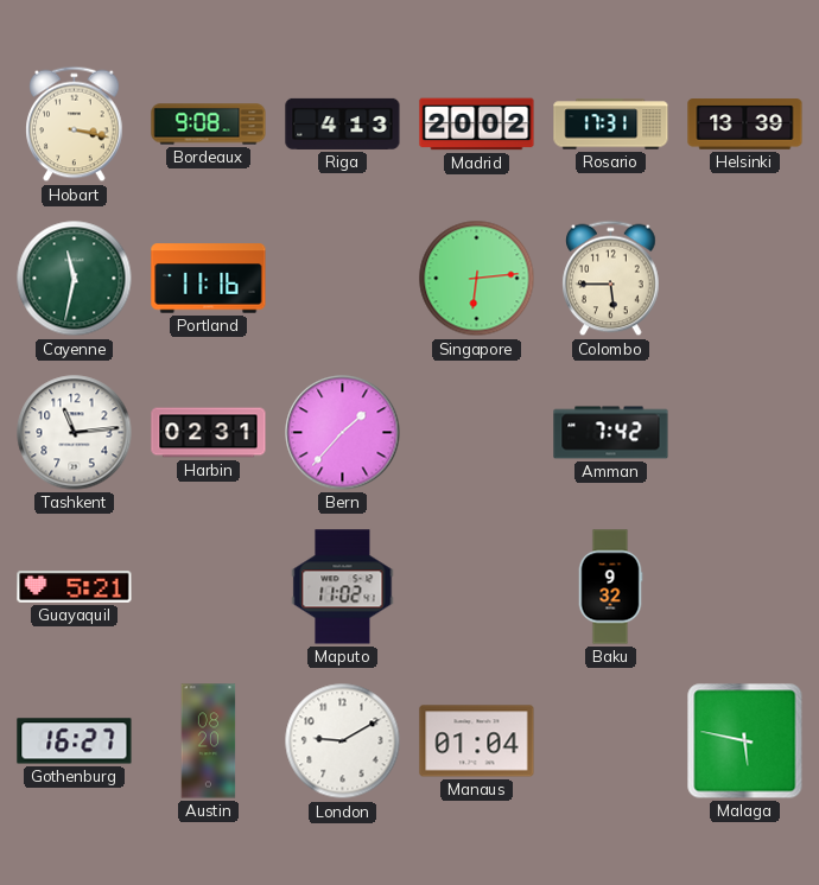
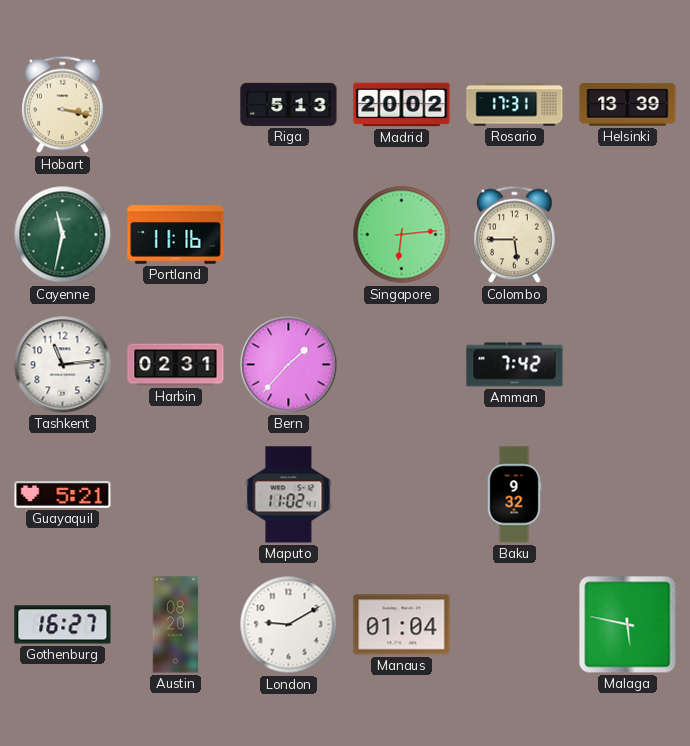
Bordeaux: 9:08 -> none
Riga: 4:13 -> 5:13
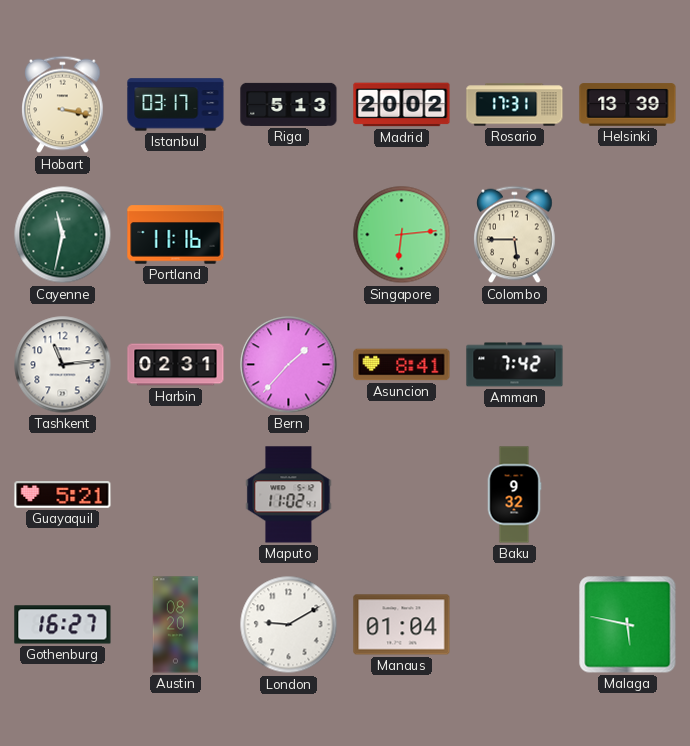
Istanbul: none -> 03:17
Asuncion: none -> 8:41
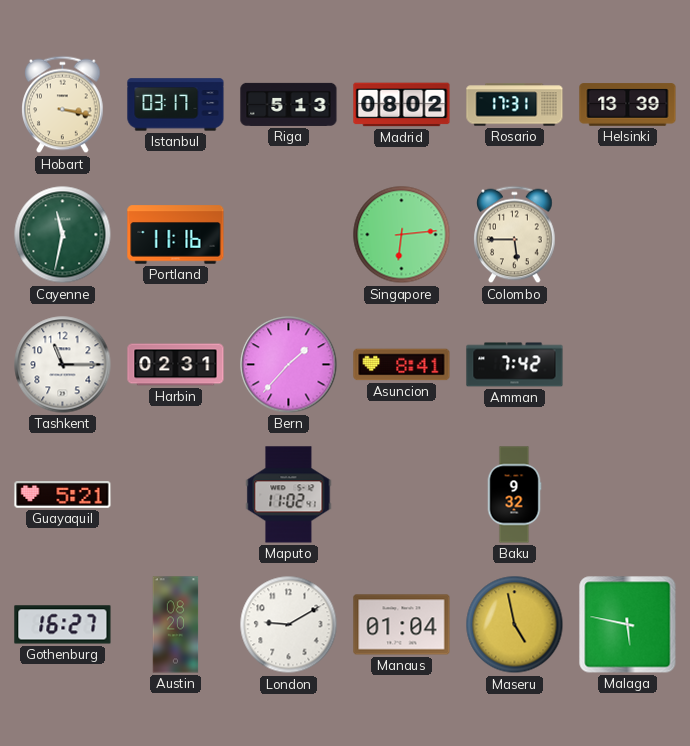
Madrid: 20:02 -> 08:02
Tashkent: 11:14 -> 11:15
Maseru: none -> 4:58
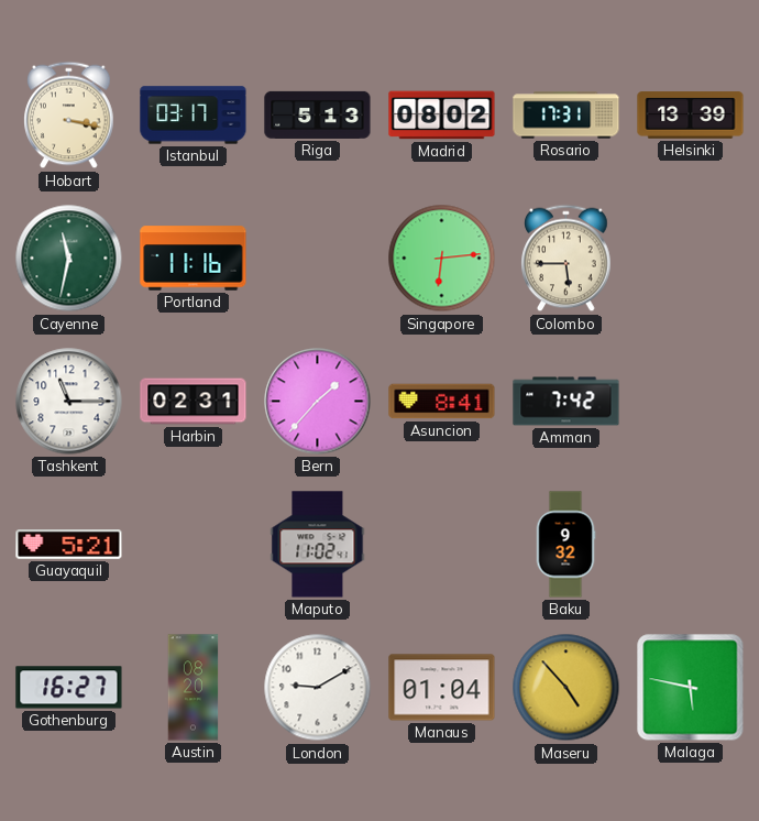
Maseru: 4:58 -> 4:53
